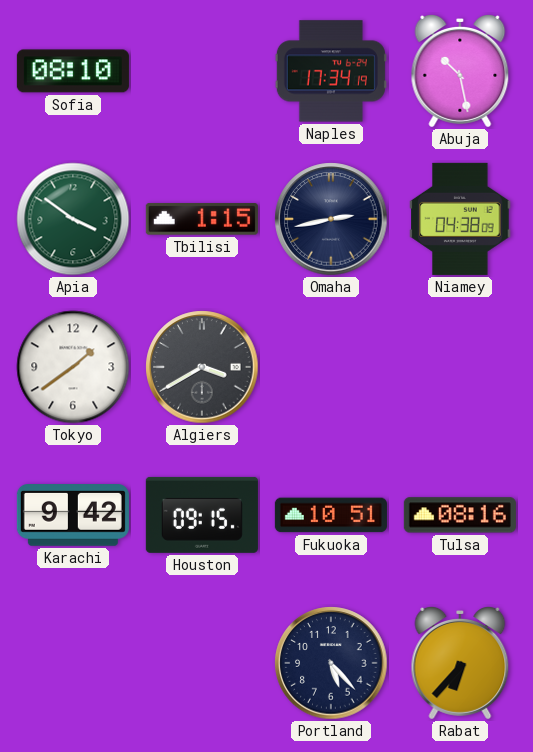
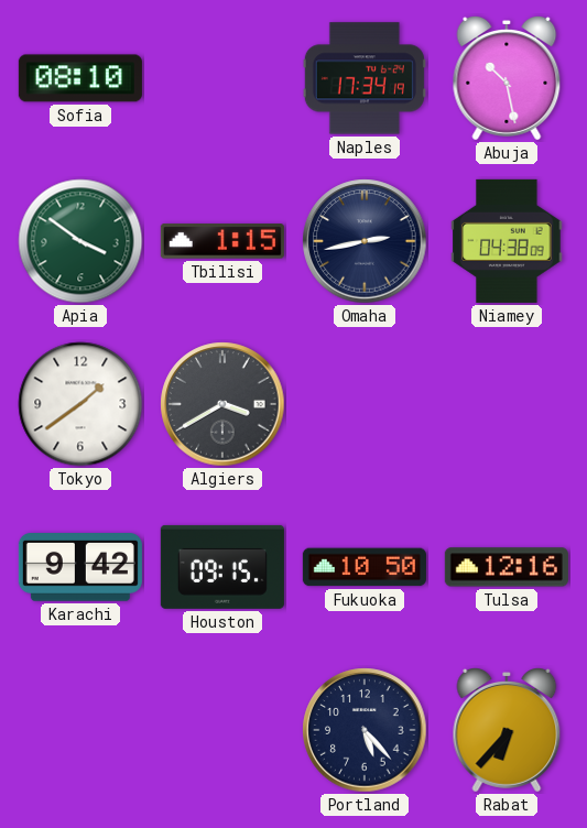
Fukuoka: 10:51 -> 10:50
Tulsa: 08:16 -> 12:16
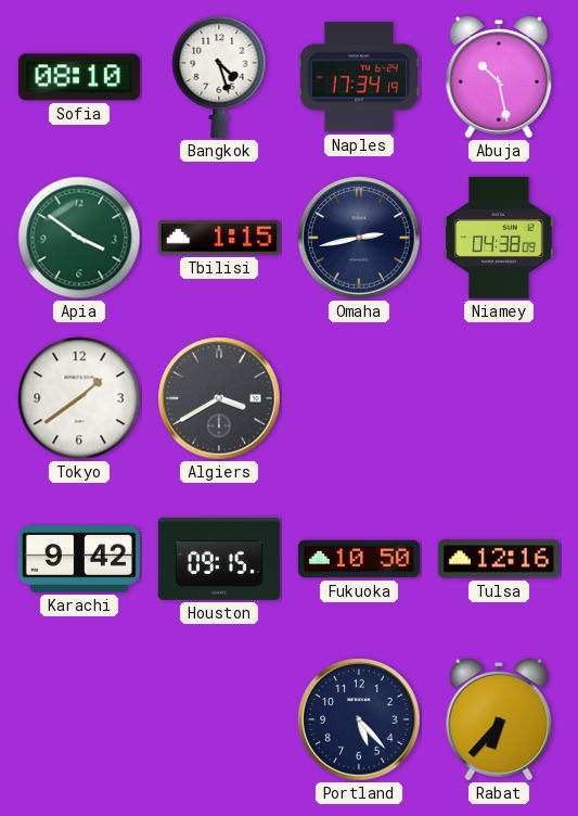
Bangkok: none -> 4:27
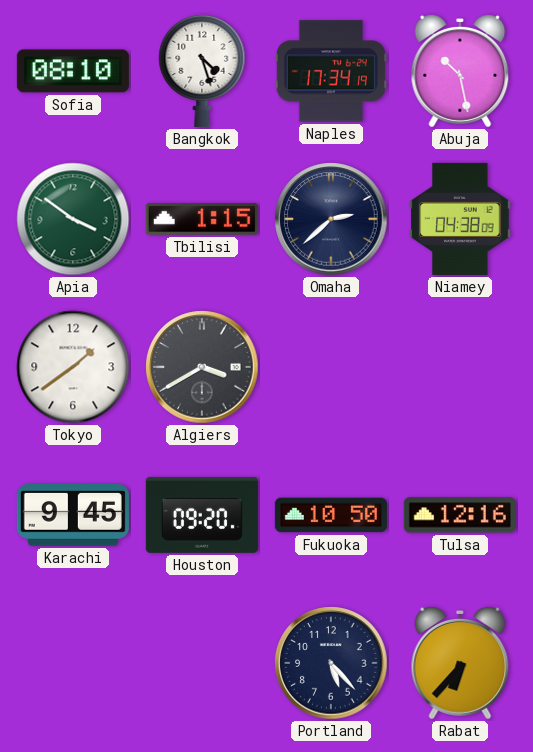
Omaha: 2:43 -> 2:38
Karachi: 9:42 -> 9:45
Houston: 09:15 -> 09:20
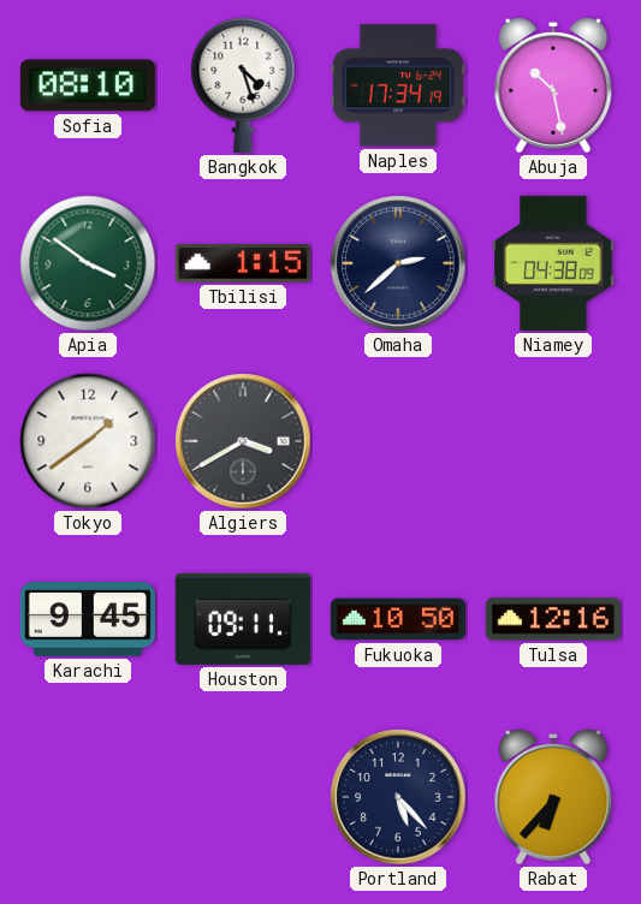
Houston: 09:20 -> 09:11
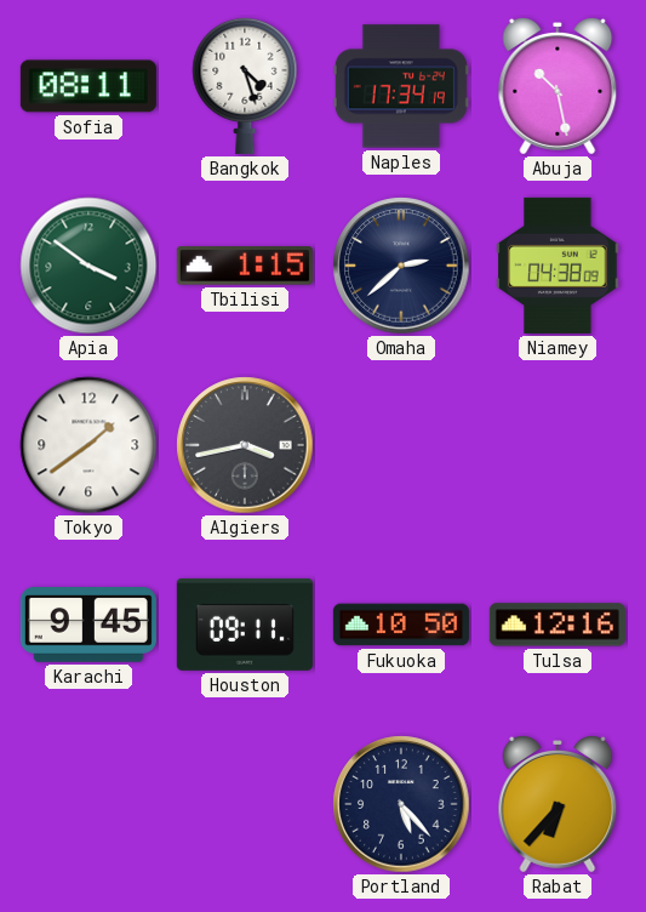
Sofia: 08:10 -> 08:11
Algiers: 3:40 -> 3:43
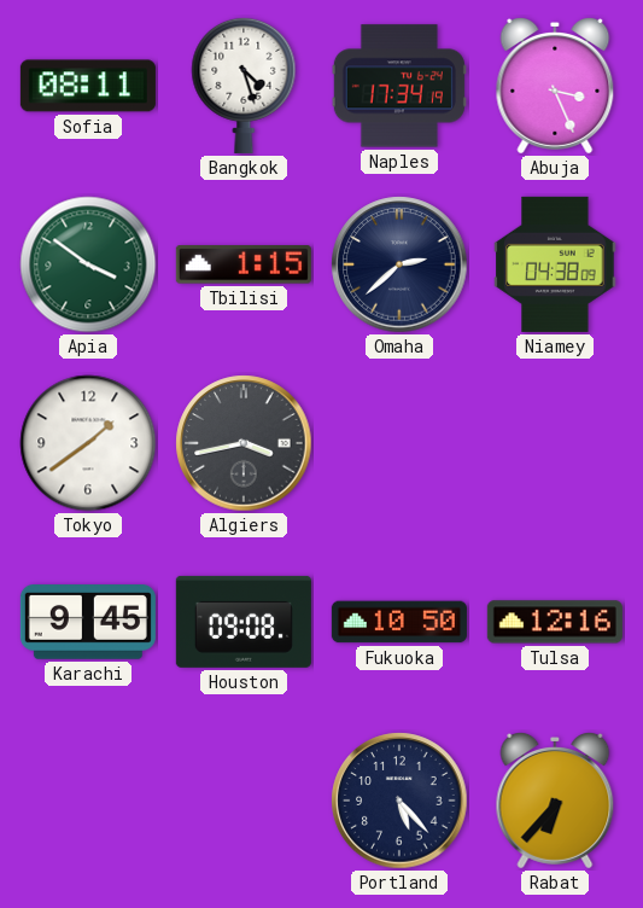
Abuja: 10:28 -> 3:26
Houston: 09:11 -> 09:08
